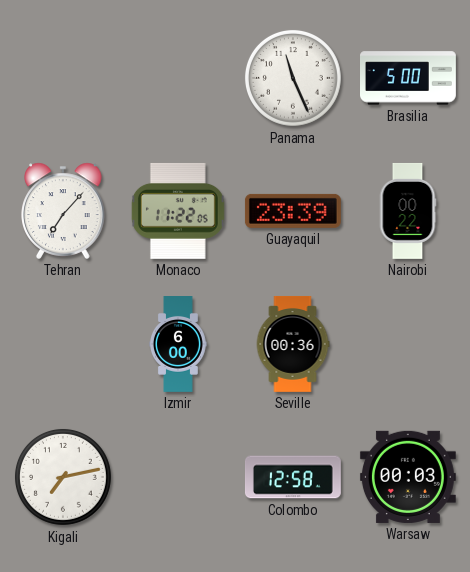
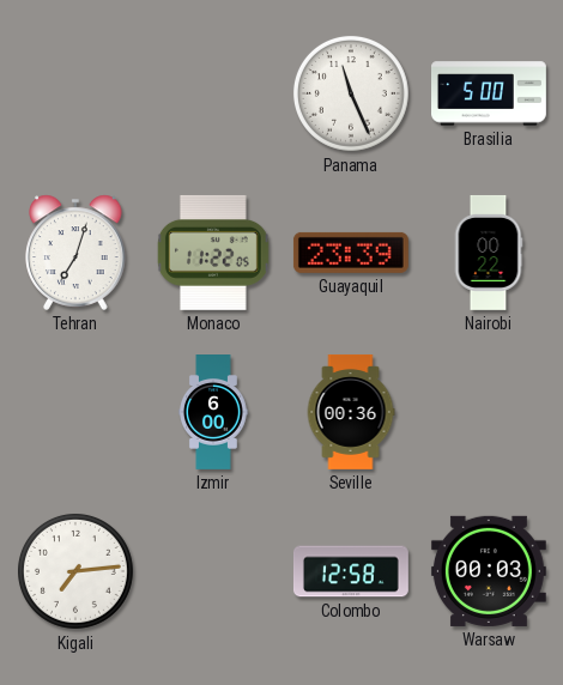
Tehran: 7:07 -> 7:03
Kigali: 7:13 -> 7:14
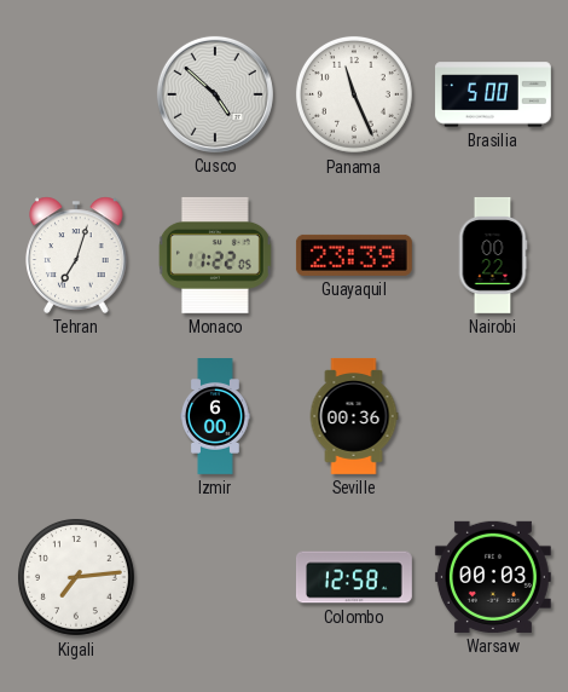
Cusco: none -> 4:52
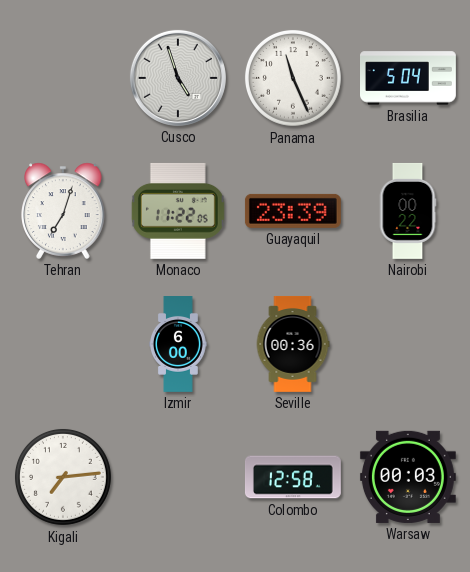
Cusco: 4:52 -> 4:57
Brasilia: 5:00 -> 5:04
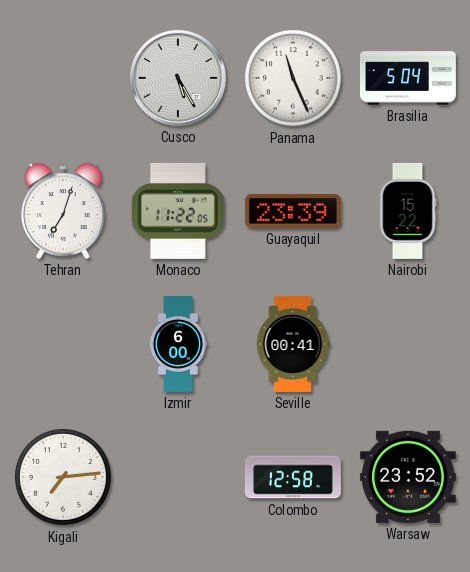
Cusco: 4:57 -> 5:25
Nairobi: 00:22 -> 15:22
Seville: 00:36 -> 00:41
Warsaw: 00:03 -> 23:52
